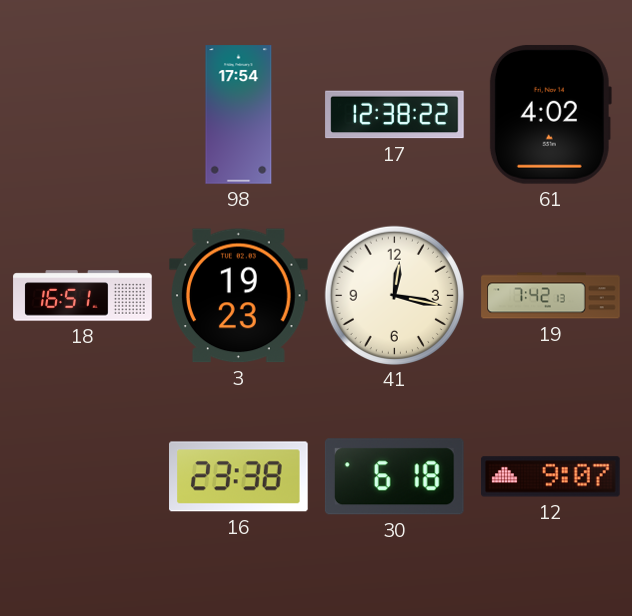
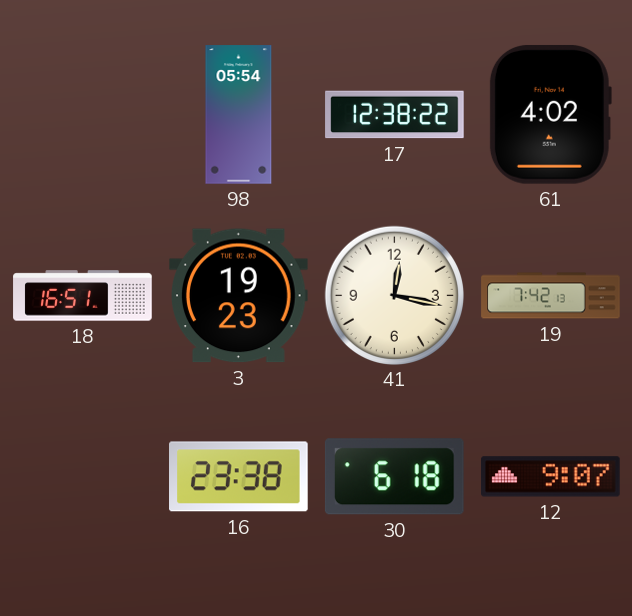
98: 17:54 -> 05:54
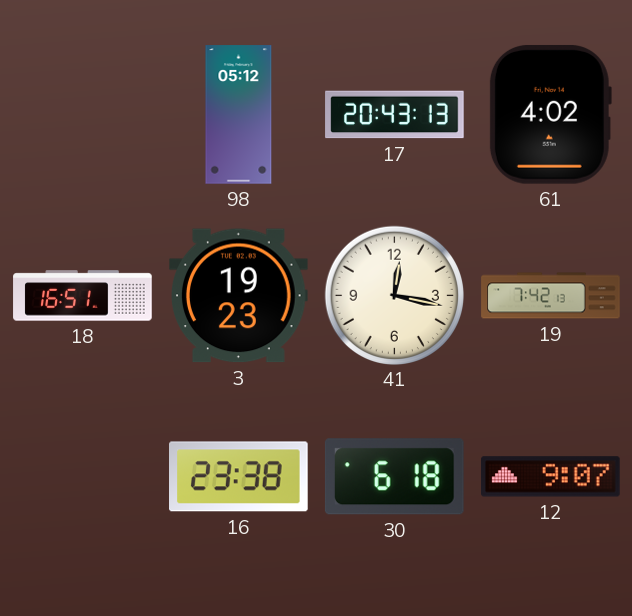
98: 05:54 -> 05:12
17: 12:38 -> 20:43
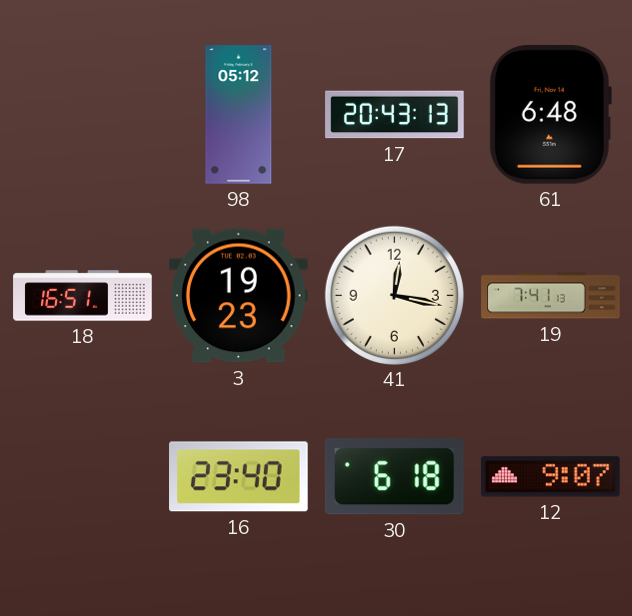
61: 4:02 -> 6:48
19: 7:42 -> 7:41
16: 23:38 -> 23:40
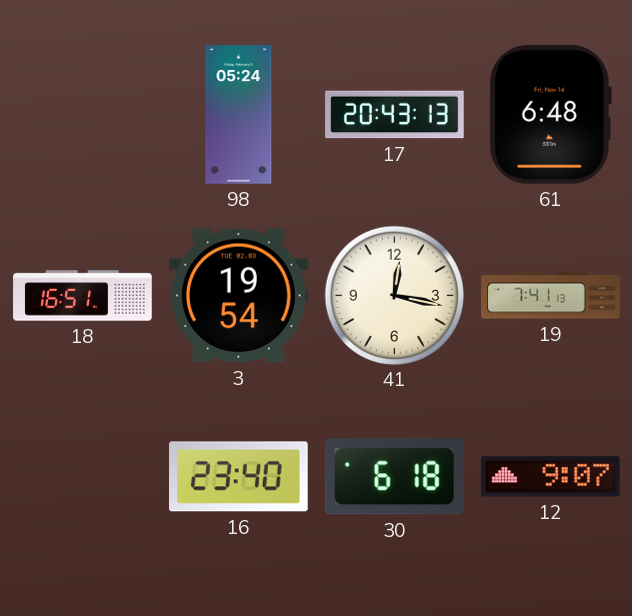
98: 05:12 -> 05:24
3: 19:23 -> 19:54
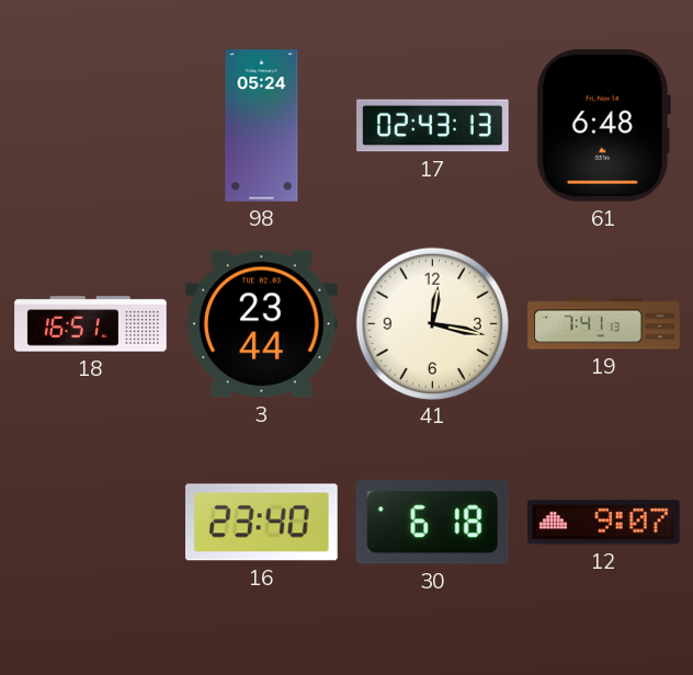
17: 20:43 -> 02:43
3: 19:54 -> 23:44
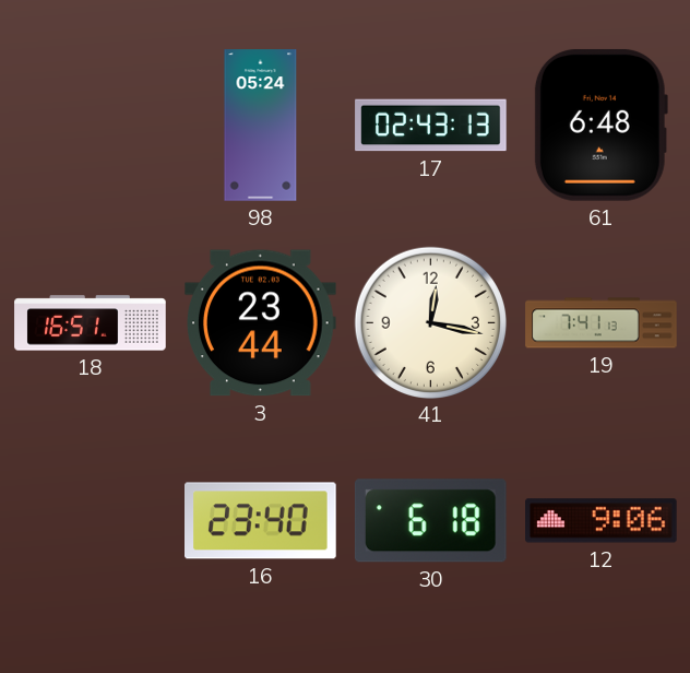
12: 9:07 -> 9:06
